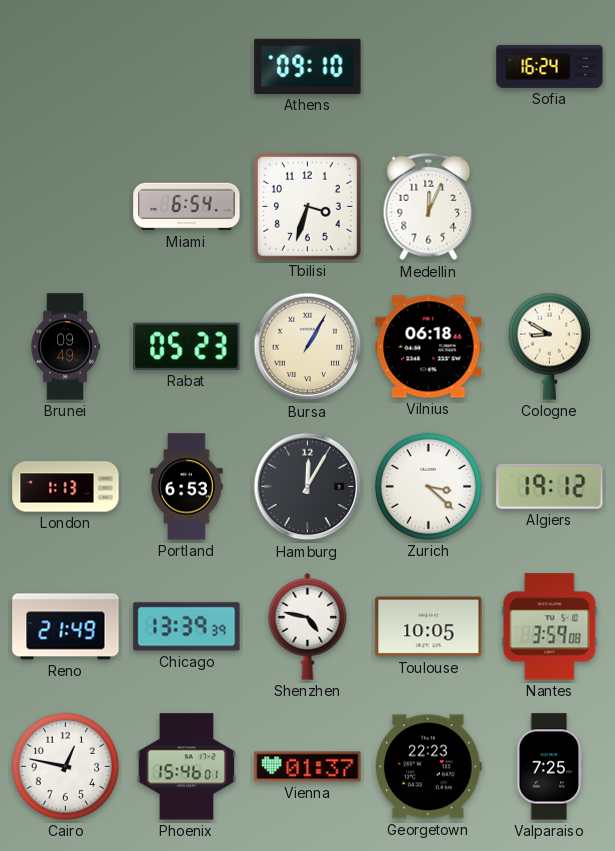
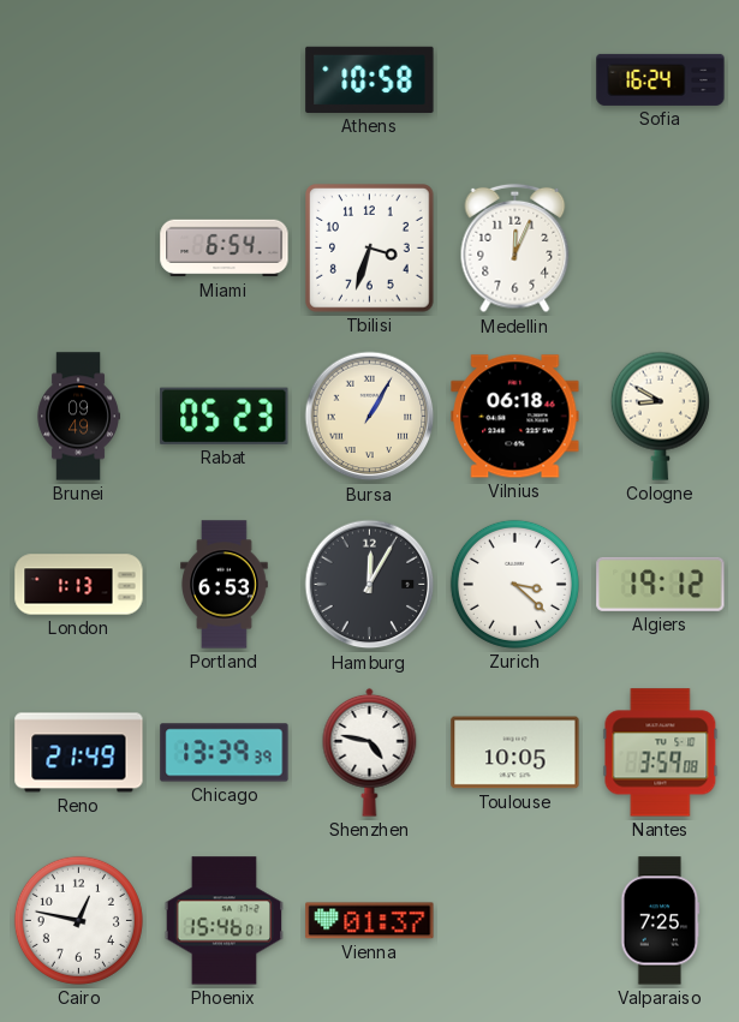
Athens: 09:10 -> 10:58
Georgetown: 22:23 -> none
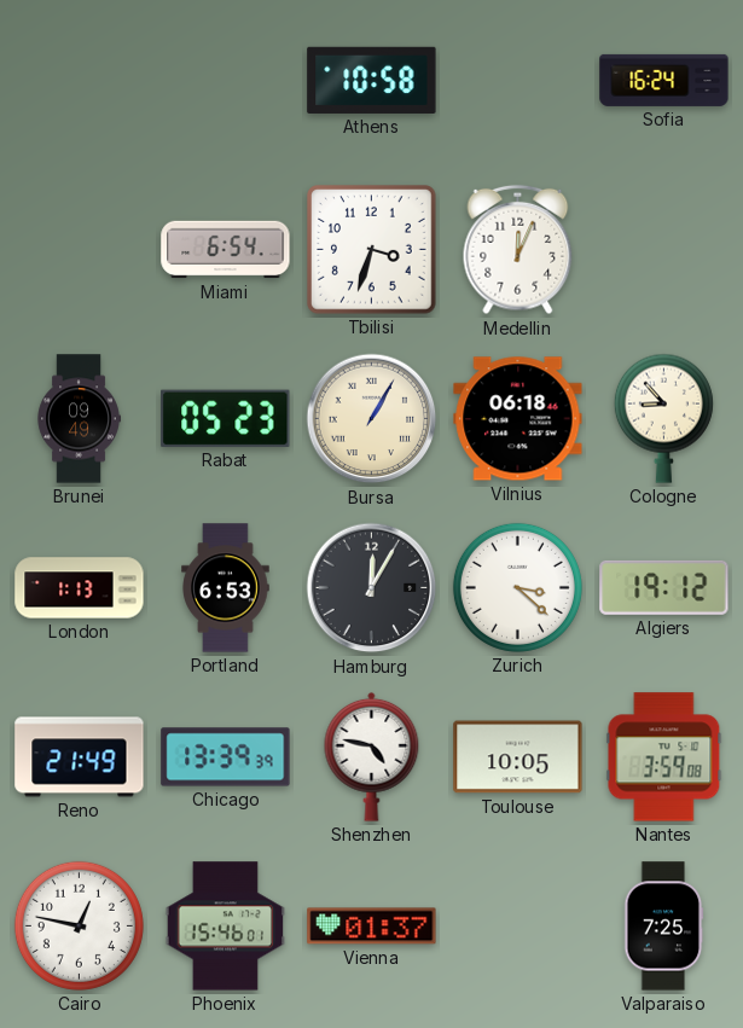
Cologne: 8:50 -> 8:53
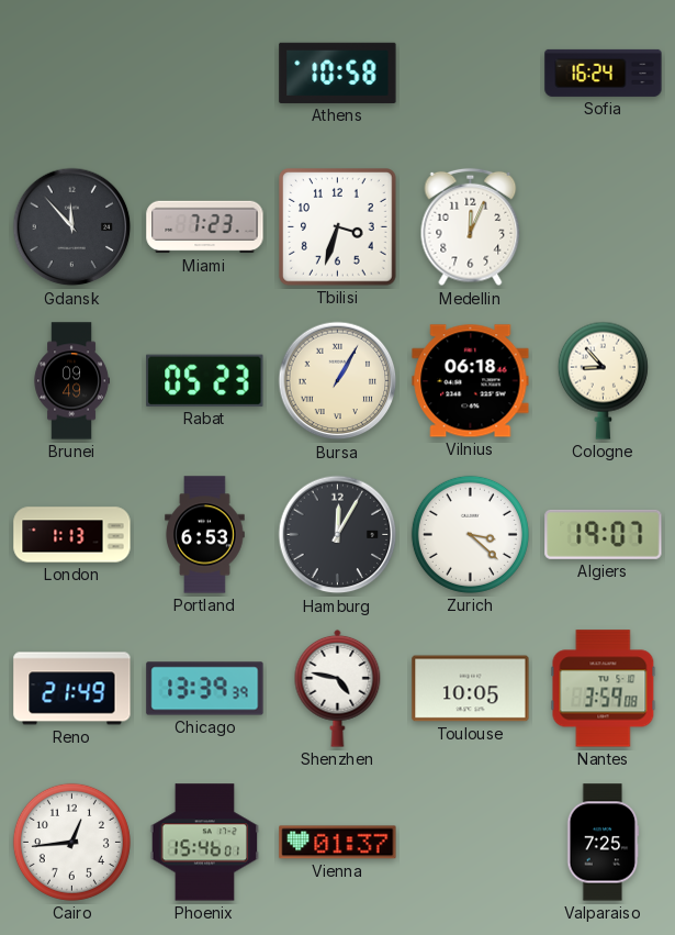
Gdansk: none -> 11:53
Miami: 6:54 -> 7:23
Algiers: 19:12 -> 19:07
Cairo: 12:47 -> 12:44
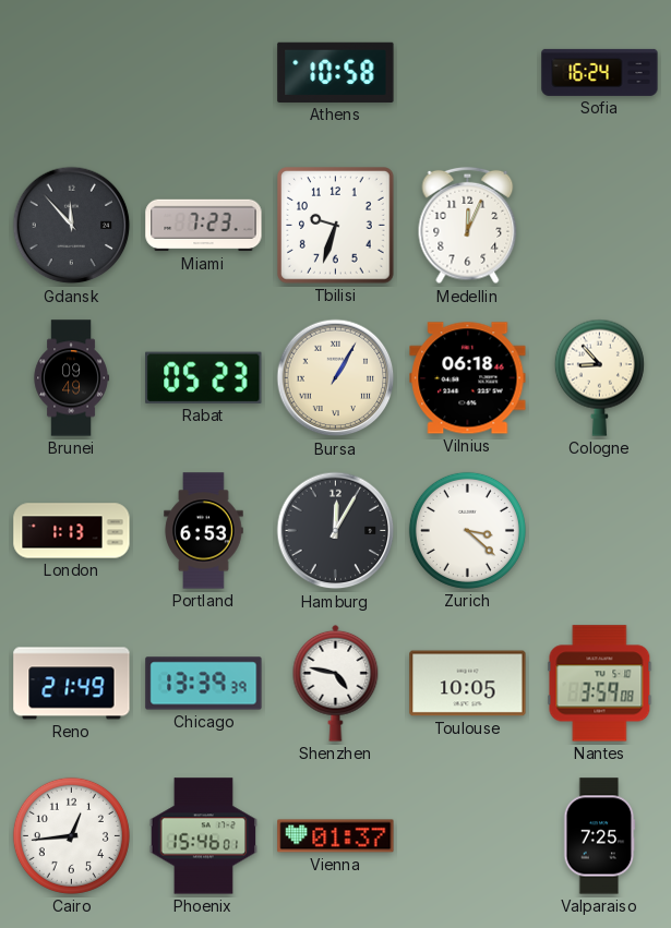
Tbilisi: 3:33 -> 9:33
Algiers: 19:07 -> none
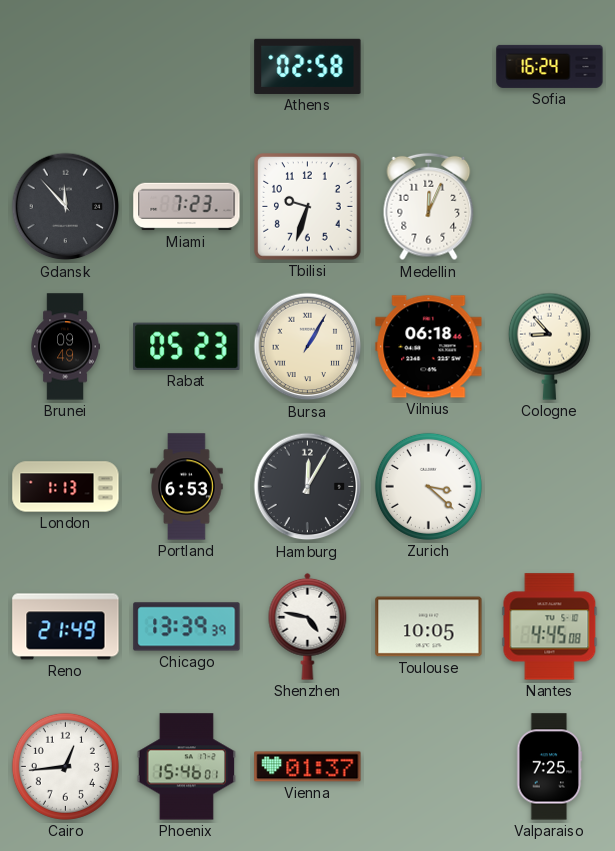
Athens: 10:58 -> 02:58
Nantes: 3:59 -> 4:45
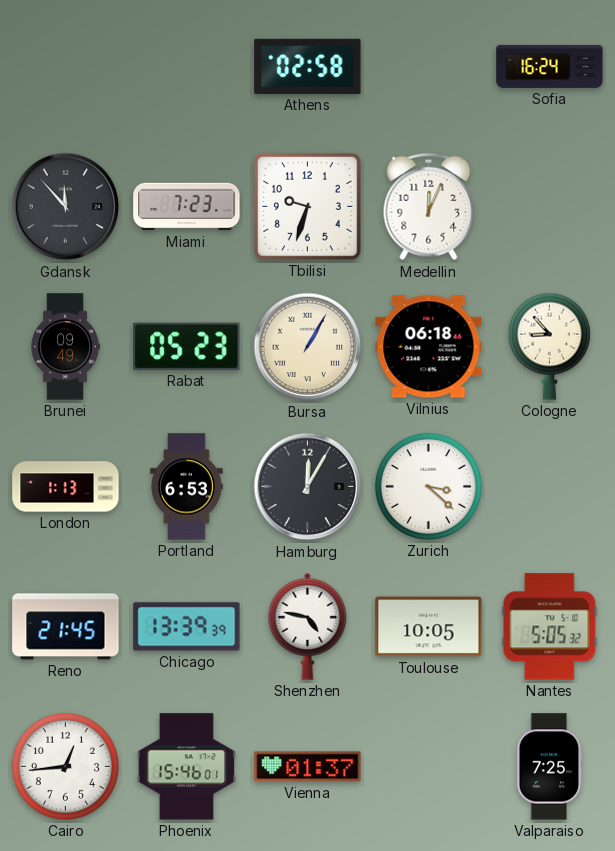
Reno: 21:49 -> 21:45
Nantes: 4:45 -> 5:05
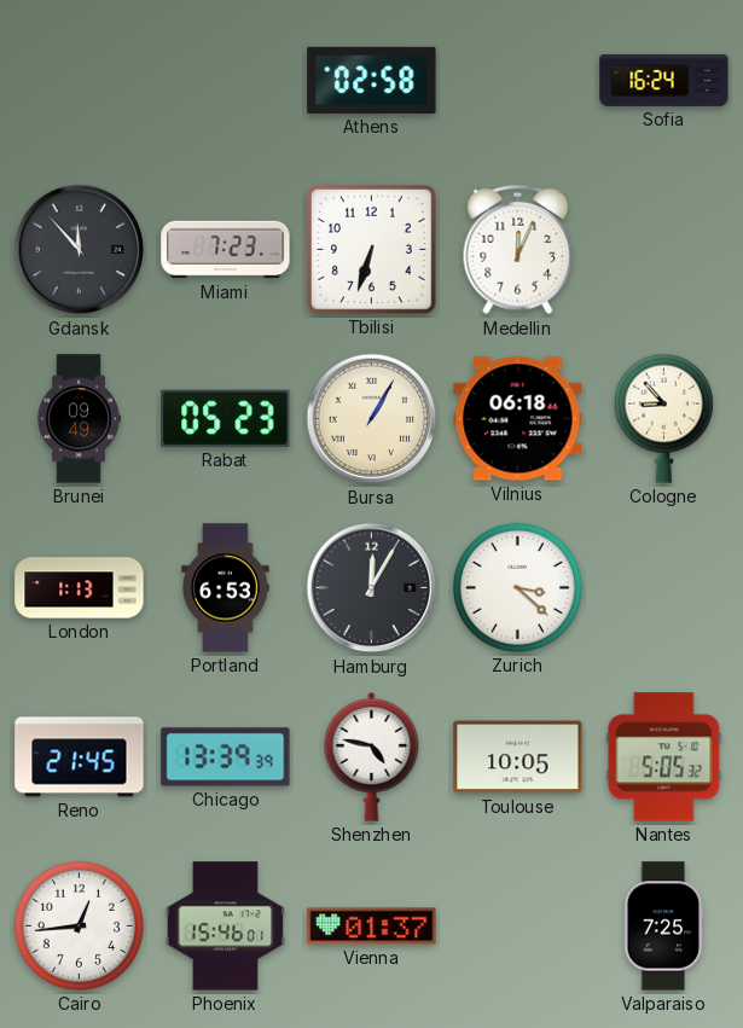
Tbilisi: 9:33 -> 6:33
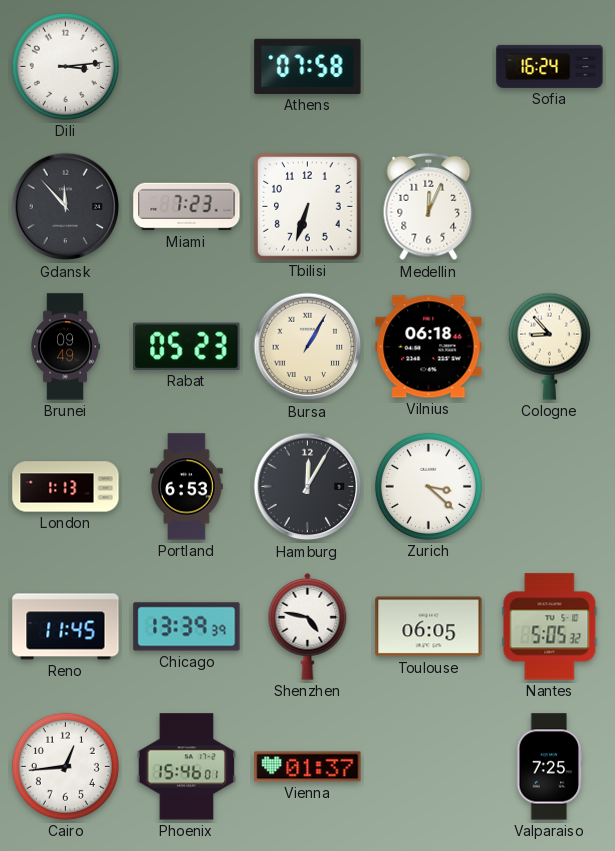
Dili: none -> 3:14
Athens: 02:58 -> 07:58
Reno: 21:45 -> 11:45
Toulouse: 10:05 -> 06:05
